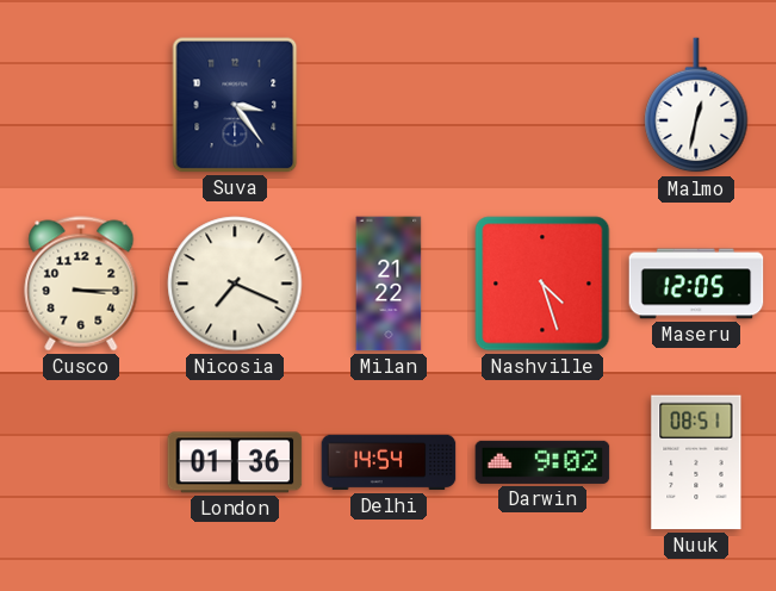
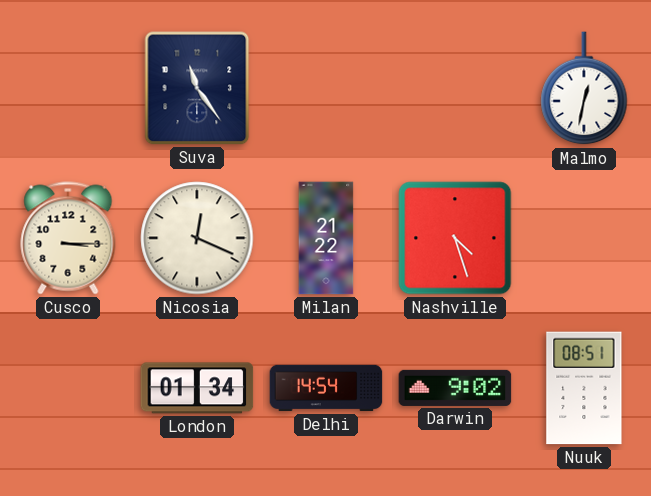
Suva: 3:24 -> 11:24
Nicosia: 7:19 -> 12:19
Maseru: 12:05 -> none
London: 01:36 -> 01:34
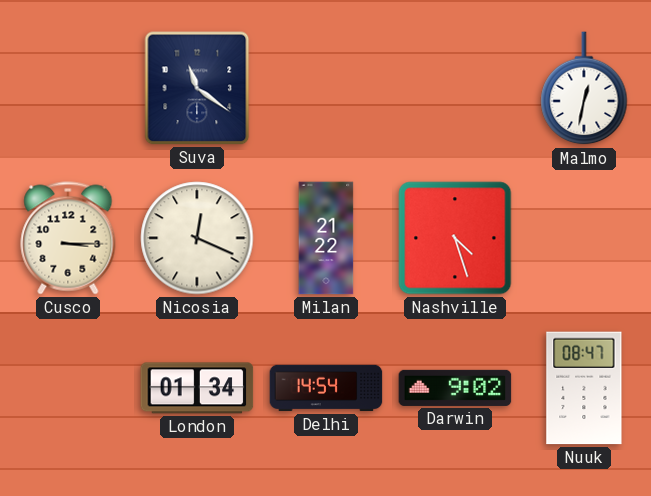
Suva: 11:24 -> 11:21
Nuuk: 08:51 -> 08:47
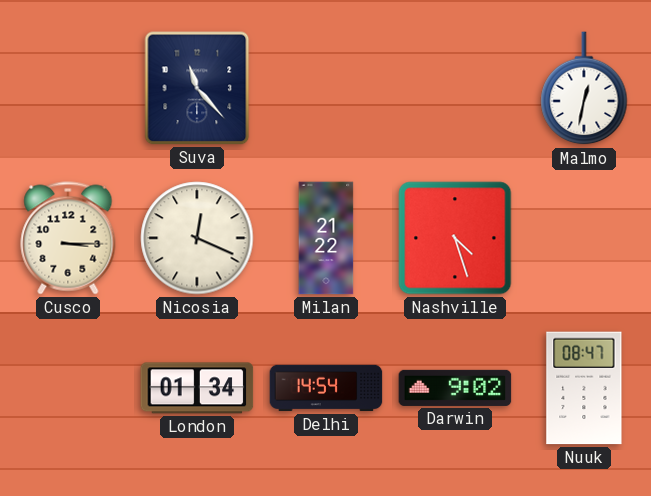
Suva: 11:21 -> 11:23
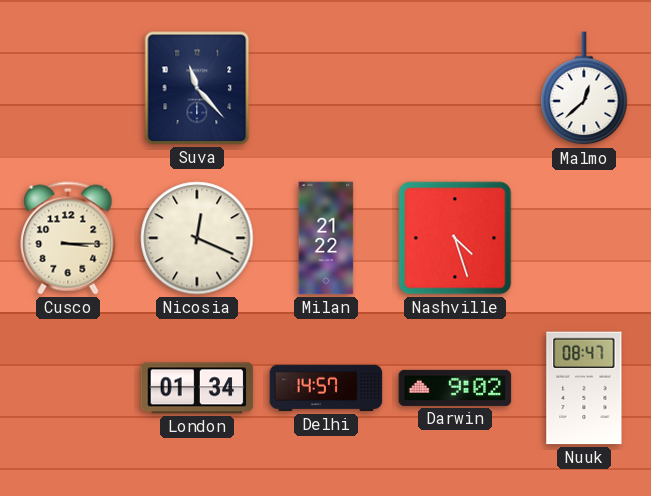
Malmo: 12:32 -> 12:38
Delhi: 14:54 -> 14:57
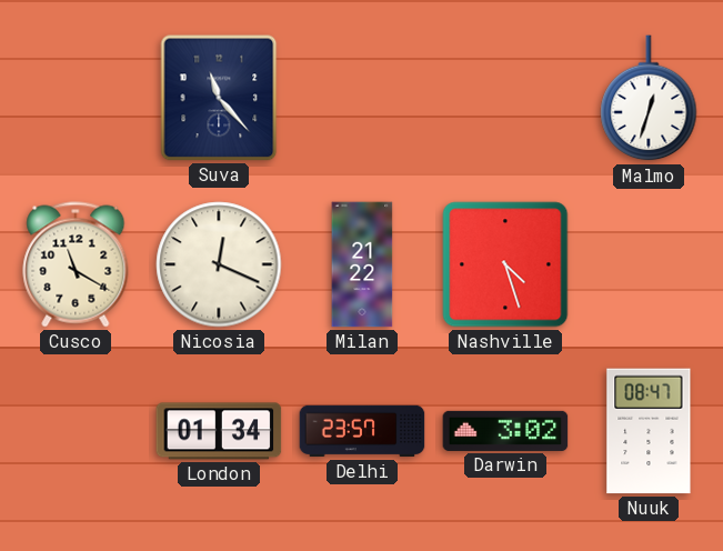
Malmo: 12:38 -> 12:33
Cusco: 3:15 -> 11:20
Delhi: 14:57 -> 23:57
Darwin: 9:02 -> 3:02
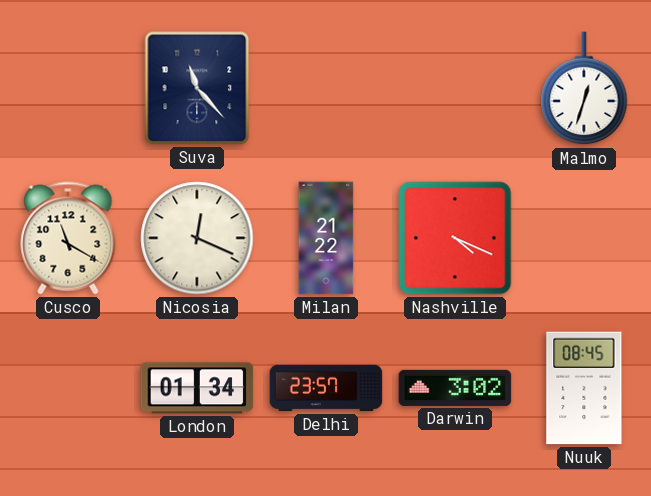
Nashville: 4:27 -> 4:19
Nuuk: 08:47 -> 08:45
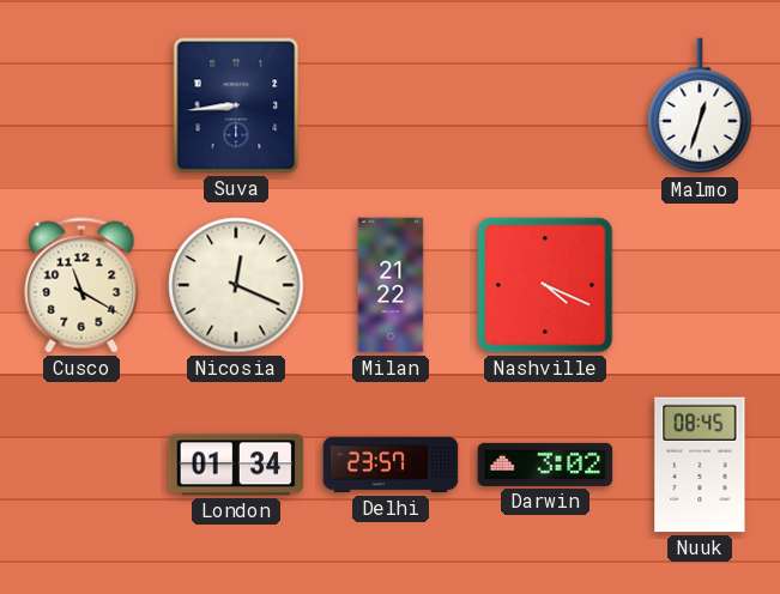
Suva: 11:23 -> 8:44
